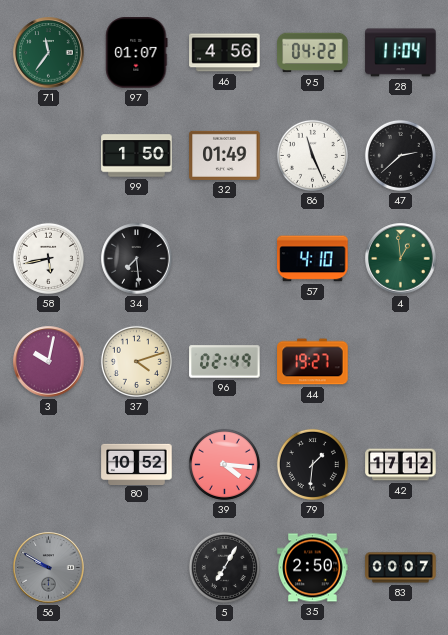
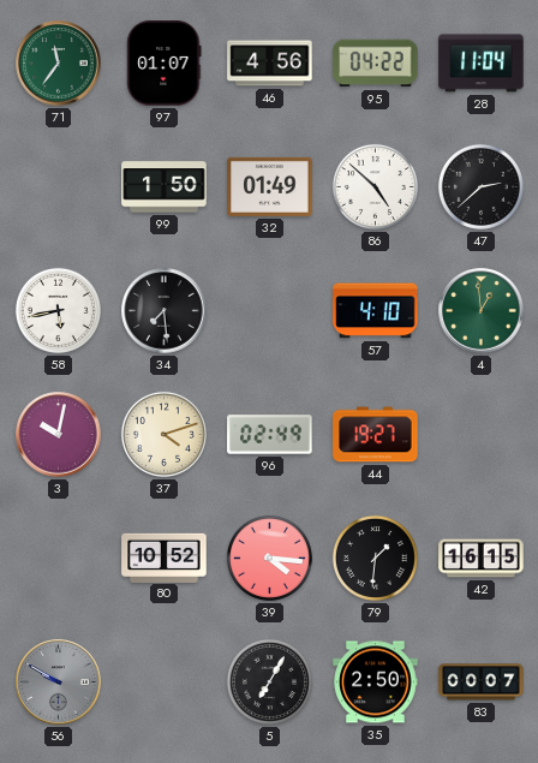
86: 11:26 -> 4:52
42: 17:12 -> 16:15
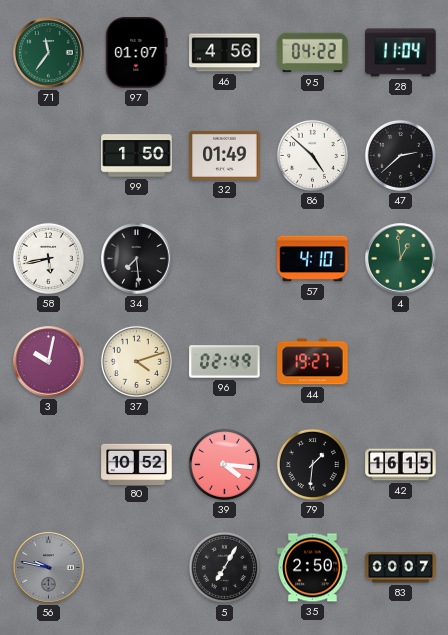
56: 9:50 -> 9:47
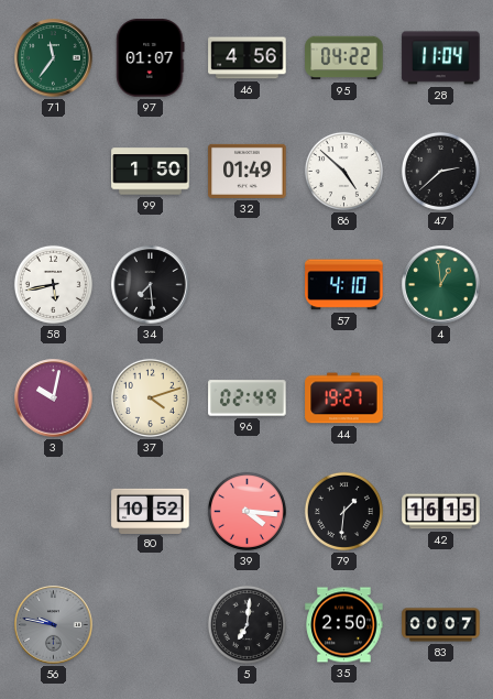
5: 7:05 -> 7:01
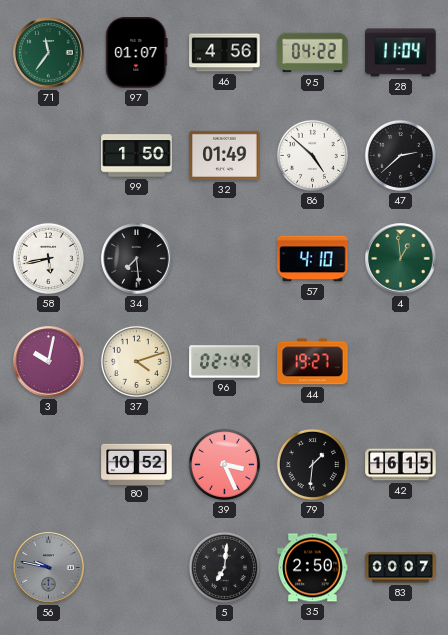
39: 4:16 -> 3:26
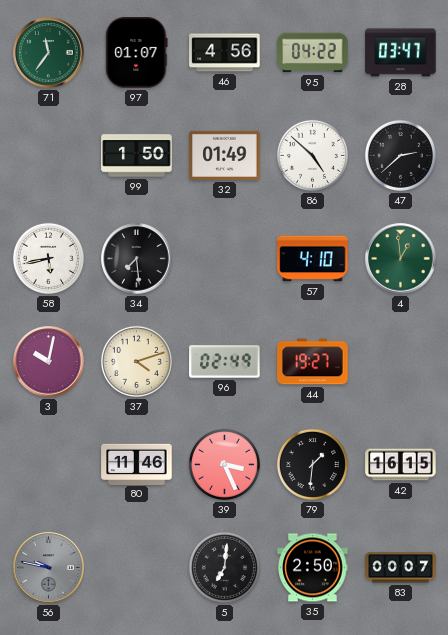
28: 11:04 -> 03:47
80: 10:52 -> 11:46
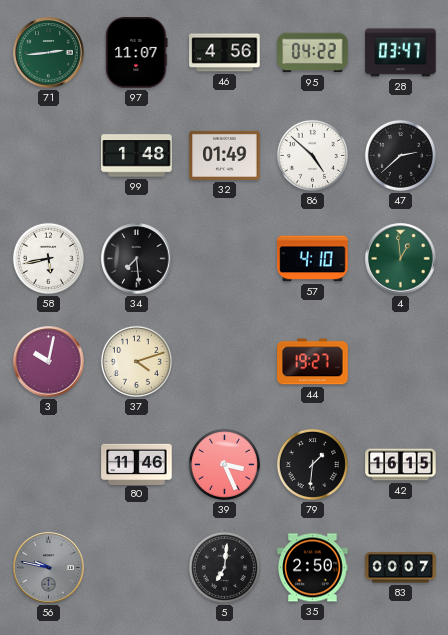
71: 11:36 -> 2:44
97: 01:07 -> 11:07
99: 1:50 -> 1:48
96: 02:49 -> none
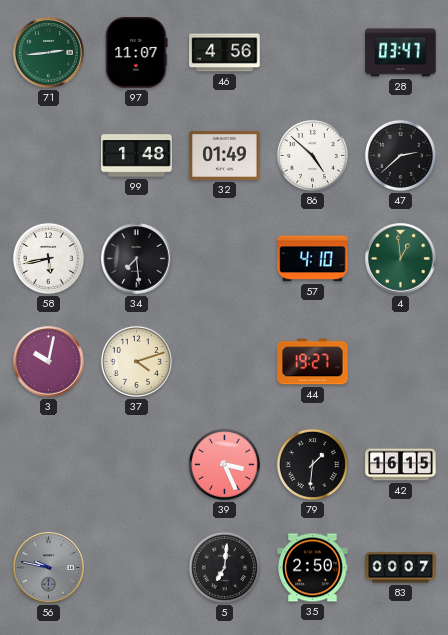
95: 04:22 -> none
80: 11:46 -> none
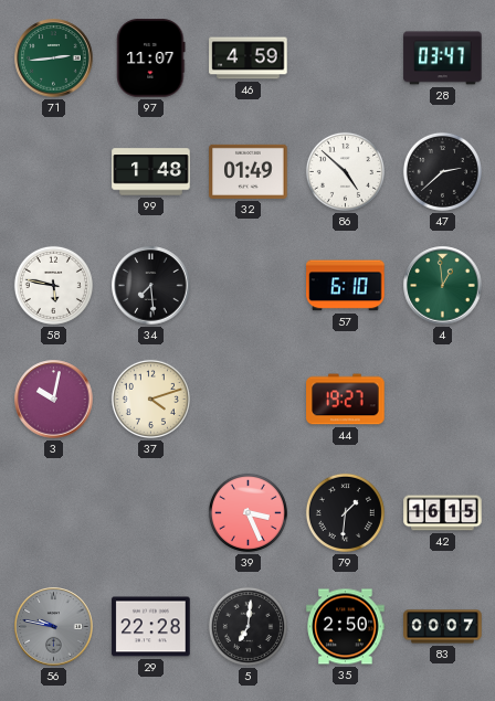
46: 4:56 -> 4:59
58: 5:43 -> 5:47
57: 4:10 -> 6:10
29: none -> 22:28
